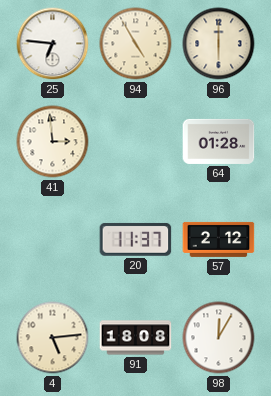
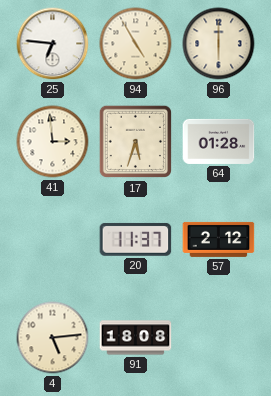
17: none -> 5:33
98: 12:05 -> none
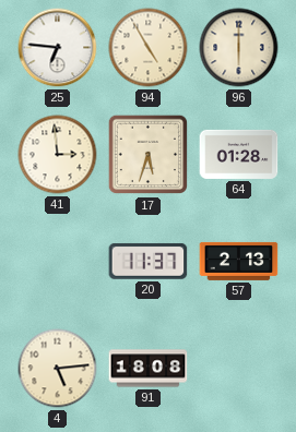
57: 2:12 -> 2:13
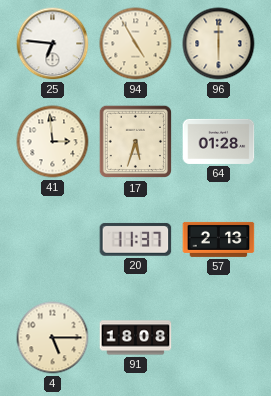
4: 5:14 -> 5:15
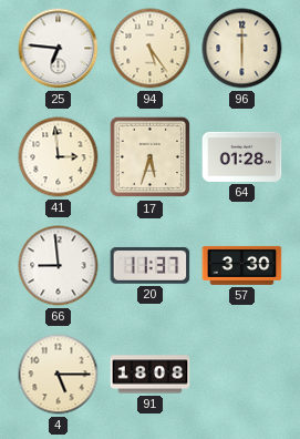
94: 4:55 -> 5:24
66: none -> 8:59
57: 2:13 -> 3:30
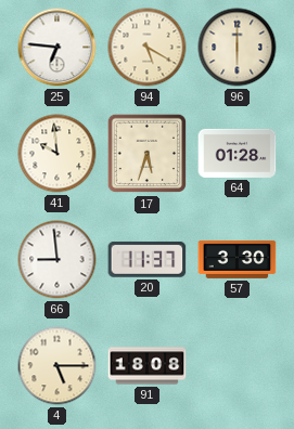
94: 5:24 -> 5:20
41: 2:59 -> 9:59
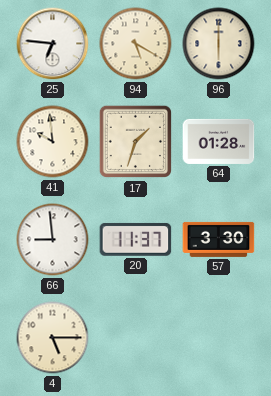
17: 5:33 -> 1:33
91: 18:08 -> none
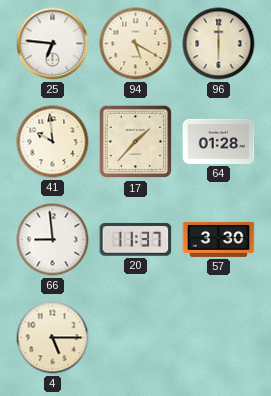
17: 1:33 -> 1:37
